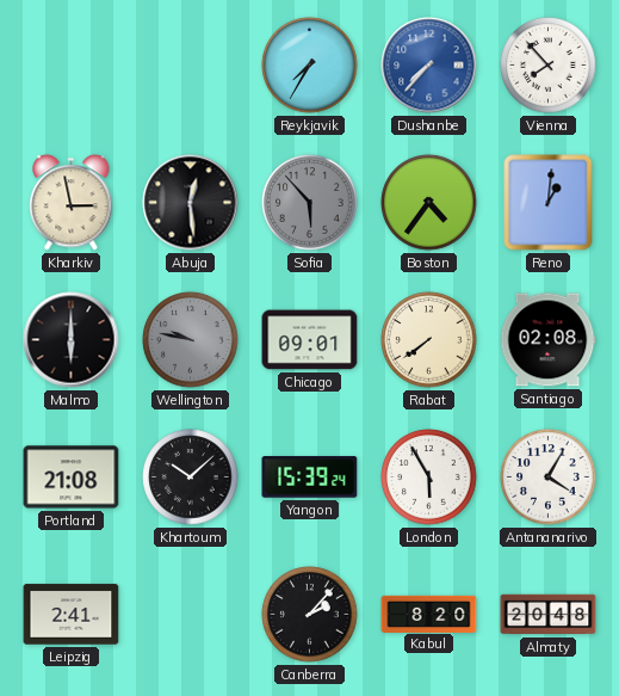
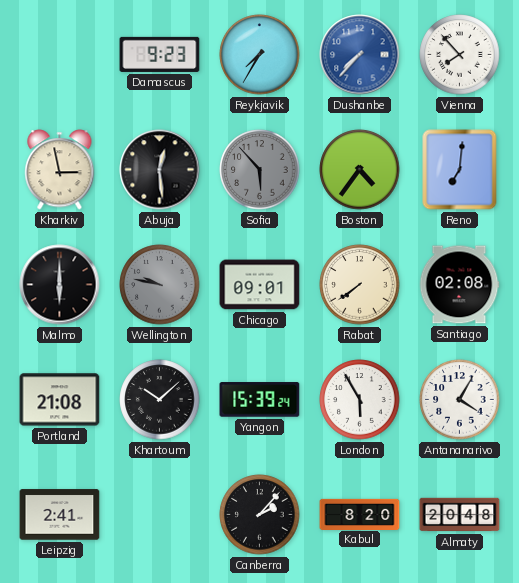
Damascus: none -> 9:23
Reno: 1:01 -> 7:01
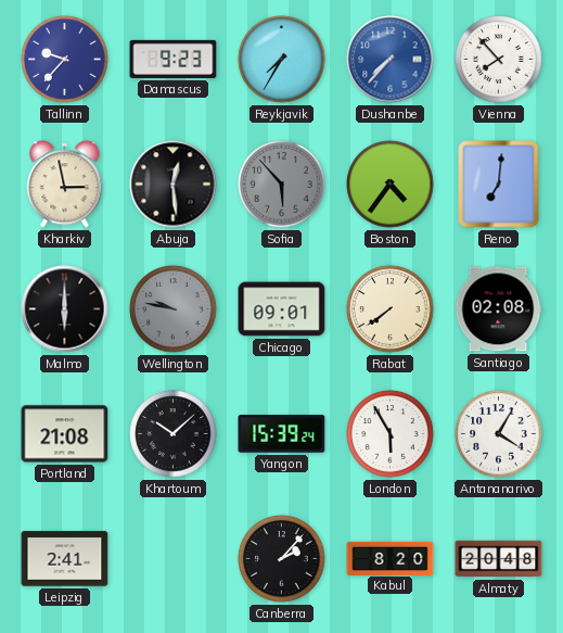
Tallinn: none -> 9:37
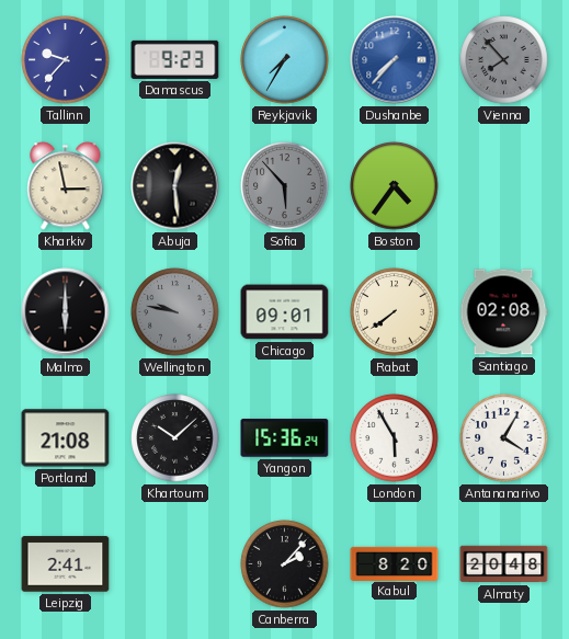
Vienna dial: white -> grey
Reno: 7:01 -> none
Yangon: 15:39 -> 15:36
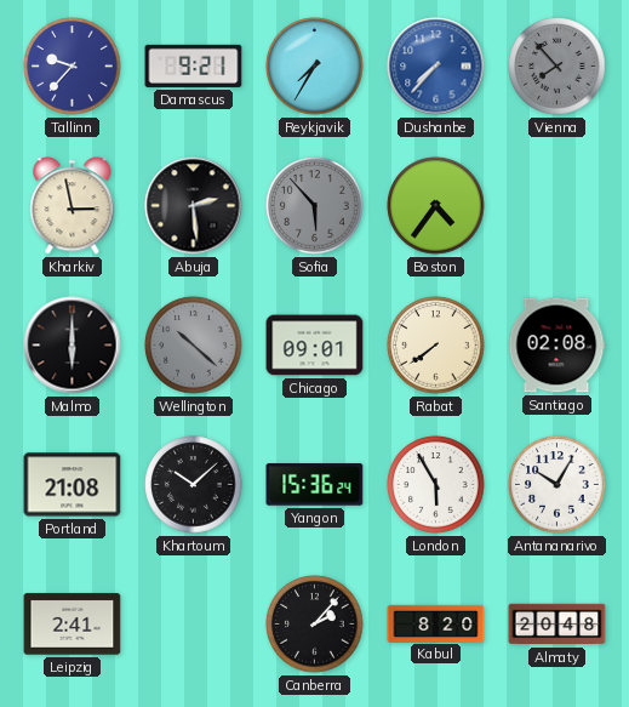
Damascus: 9:23 -> 9:21
Abuja: 12:29 -> 2:29
Wellington: 9:47 -> 10:22
Antananarivo: 4:05 -> 10:05
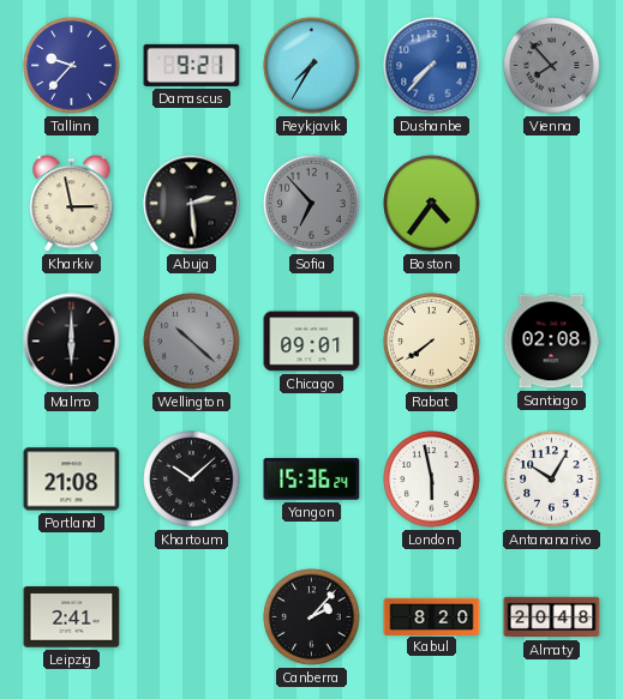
Sofia: 5:53 -> 6:53
London: 5:55 -> 5:58
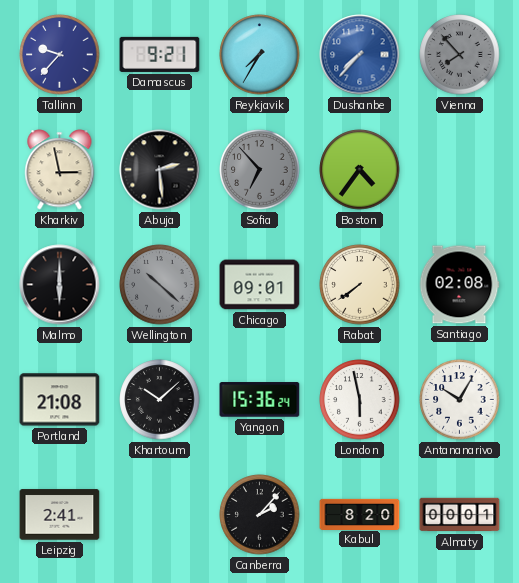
Almaty: 20:48 -> 00:01
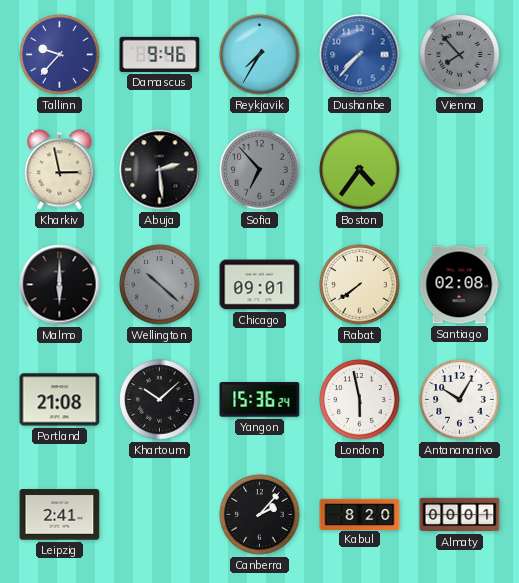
Damascus: 9:21 -> 9:46
